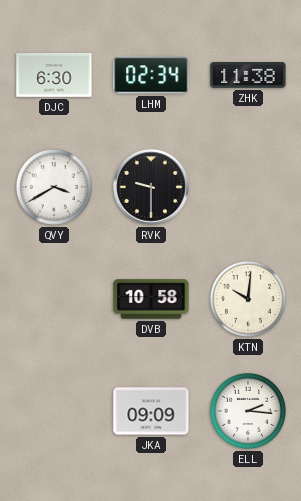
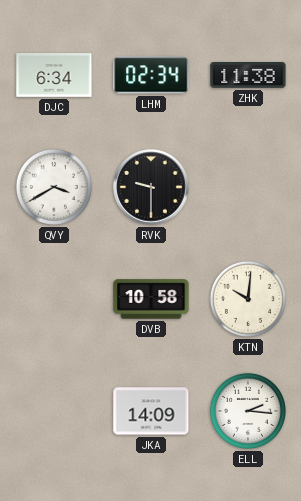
DJC: 6:30 -> 6:34
JKA: 09:09 -> 14:09
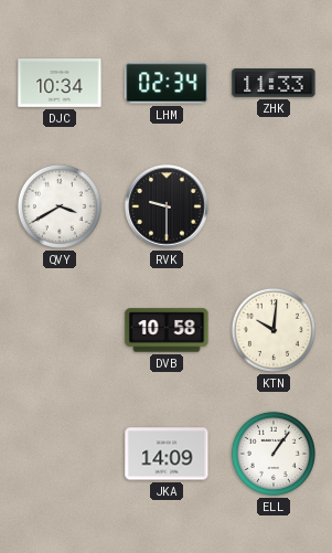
DJC: 6:34 -> 10:34
ZHK: 11:38 -> 11:33
ELL: 2:16 -> 1:06
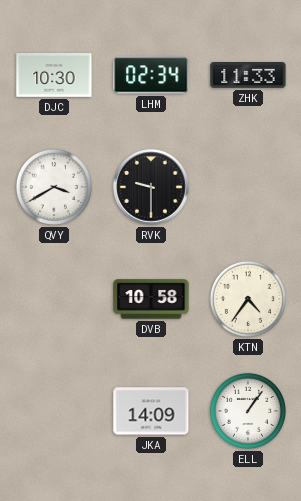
DJC: 10:34 -> 10:30
KTN: 10:01 -> 4:36
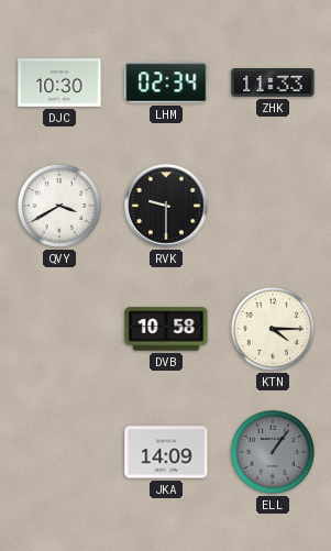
KTN: 4:36 -> 4:15
ELL dial: white -> grey
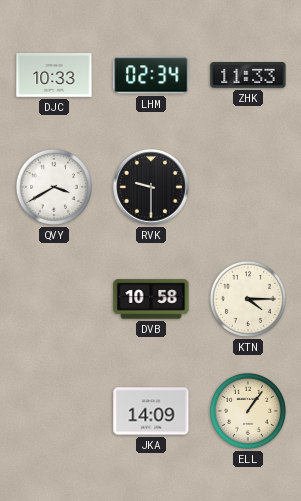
DJC: 10:30 -> 10:33
ELL dial: grey -> cream
